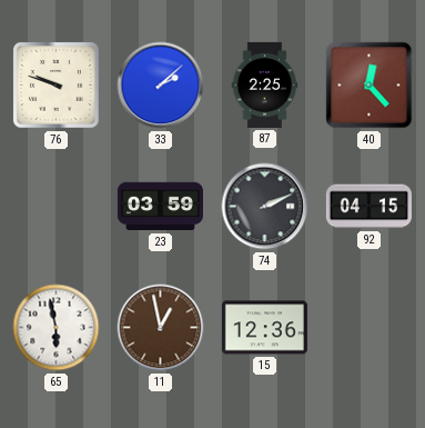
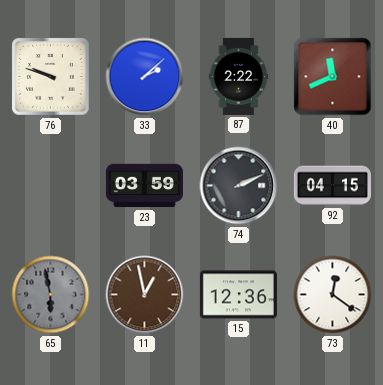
87: 2:25 -> 2:22
40: 12:23 -> 11:41
65 dial: white -> grey
73: none -> 12:21
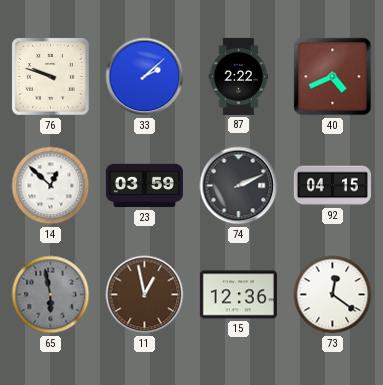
40: 11:41 -> 4:41
14: none -> 12:52
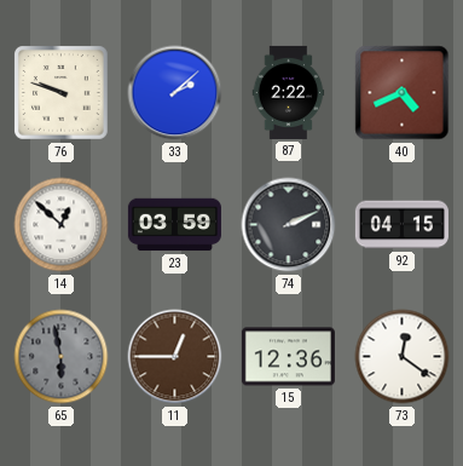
11: 12:58 -> 12:45
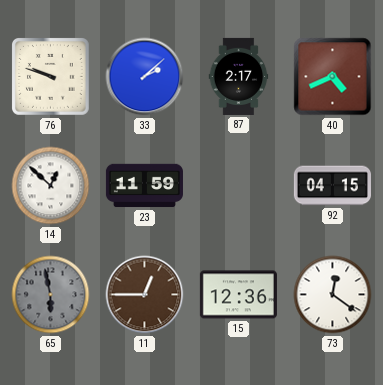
87: 2:22 -> 2:17
23: 03:59 -> 11:59
74: 2:11 -> none
